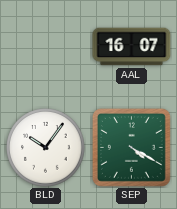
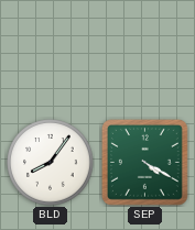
AAL: 16:07 -> none
BLD: 10:06 -> 8:06
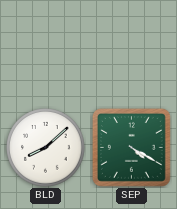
BLD: 8:06 -> 8:08
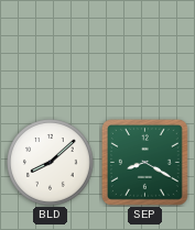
SEP: 4:20 -> 8:20
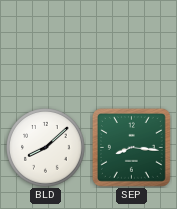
SEP: 8:20 -> 8:16
